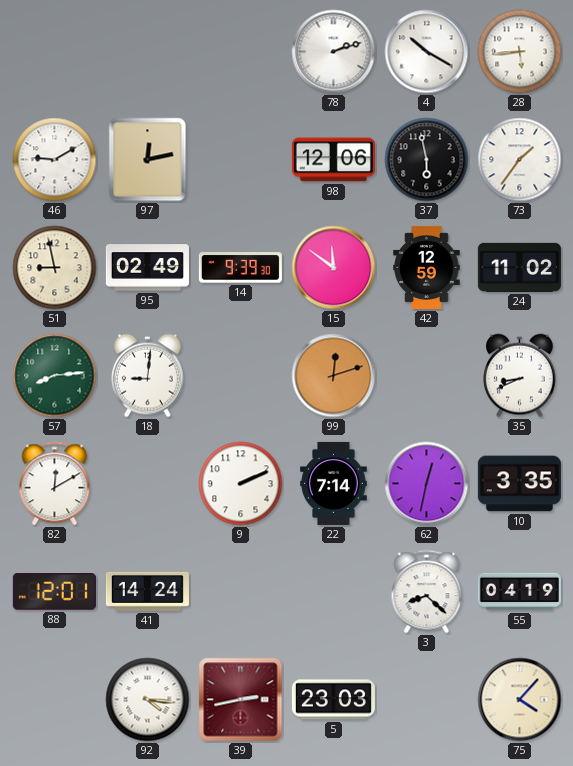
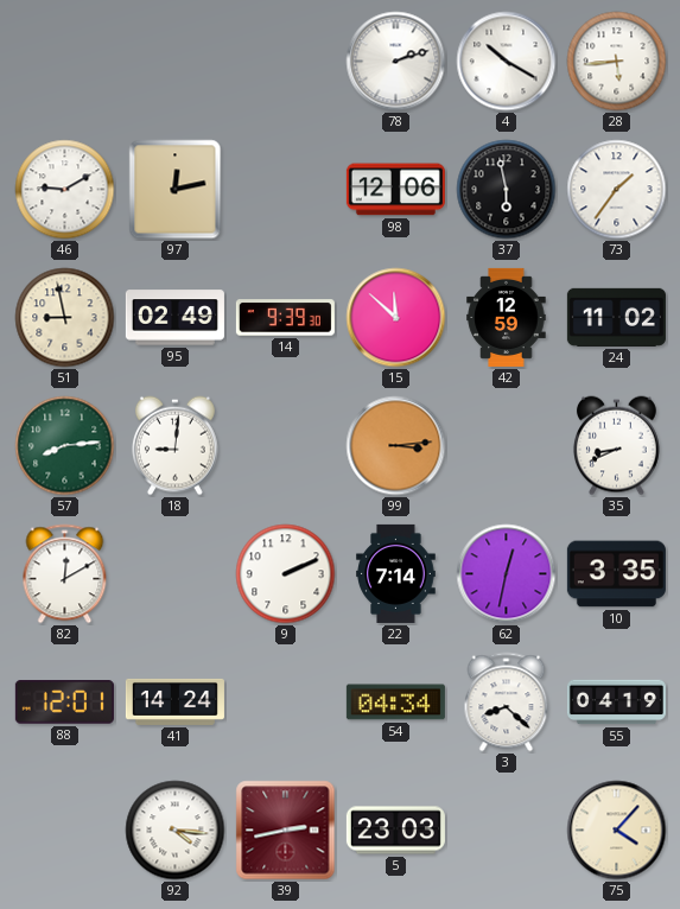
15: 11:51 -> 11:52
99: 12:12 -> 3:14
54: none -> 04:34
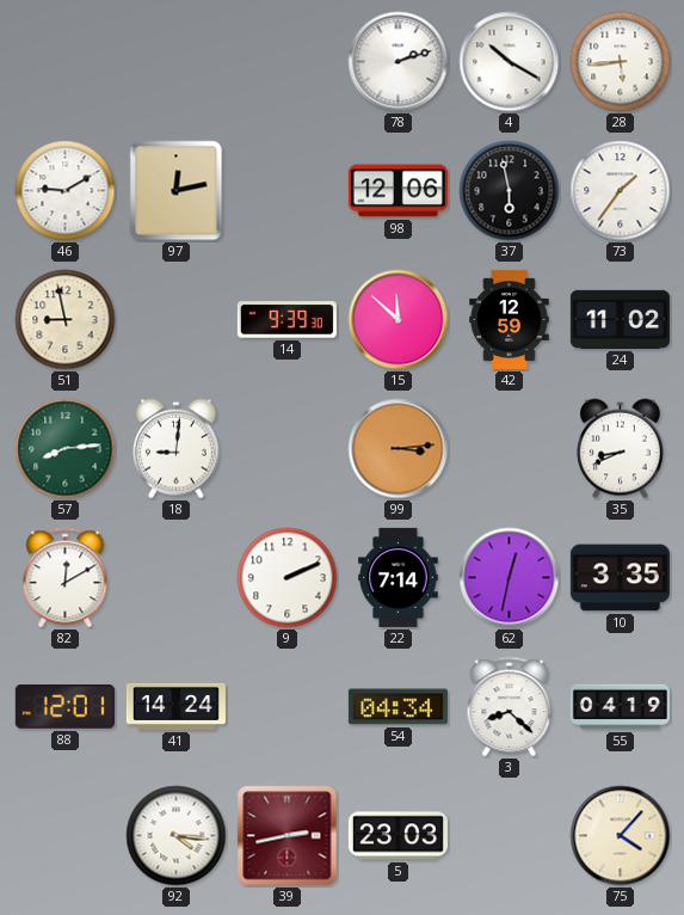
95: 02:49 -> none
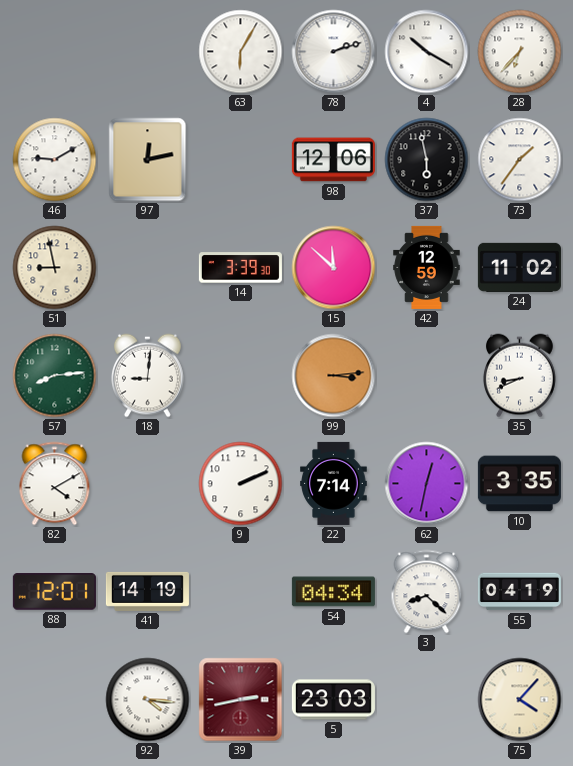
63: none -> 6:05
28: 5:44 -> 6:37
14: 9:39 -> 3:39
82: 12:10 -> 4:10
41: 14:24 -> 14:19
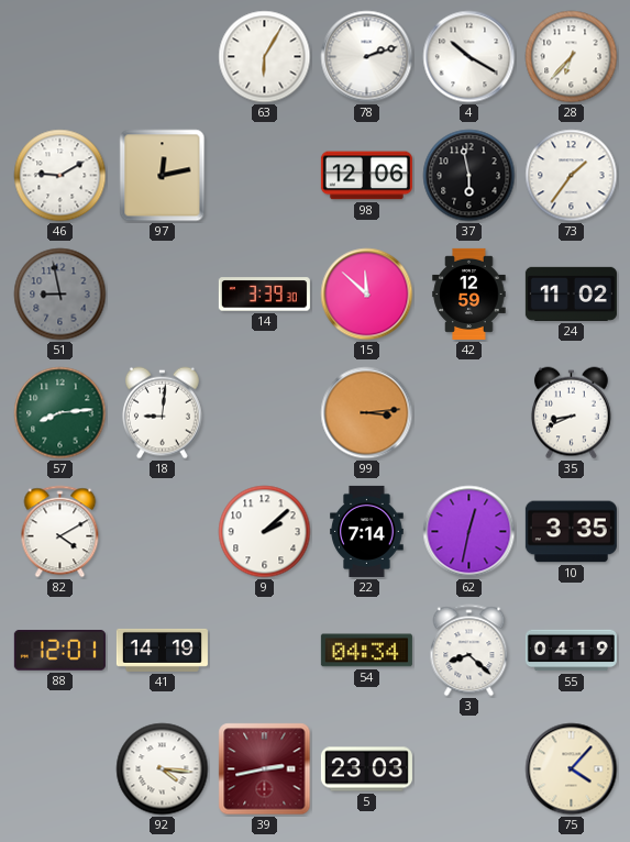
51 dial: cream -> grey
9: 2:11 -> 2:08
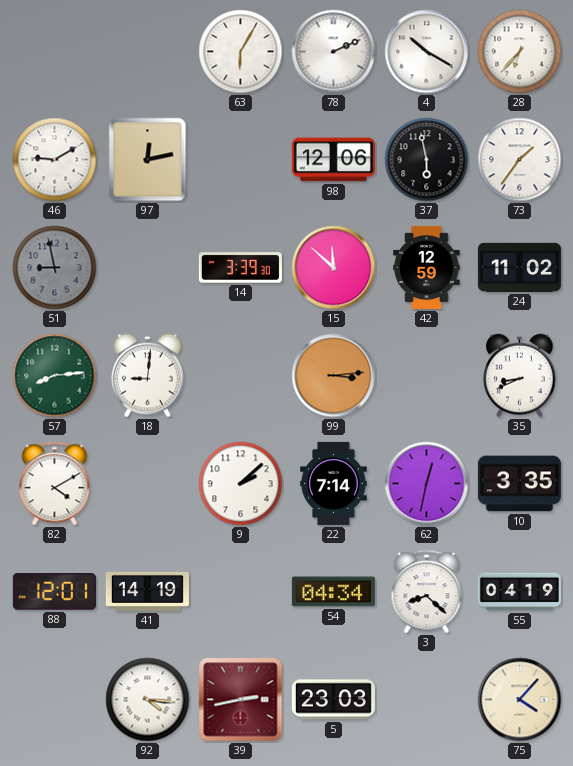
78: 2:12 -> 2:11
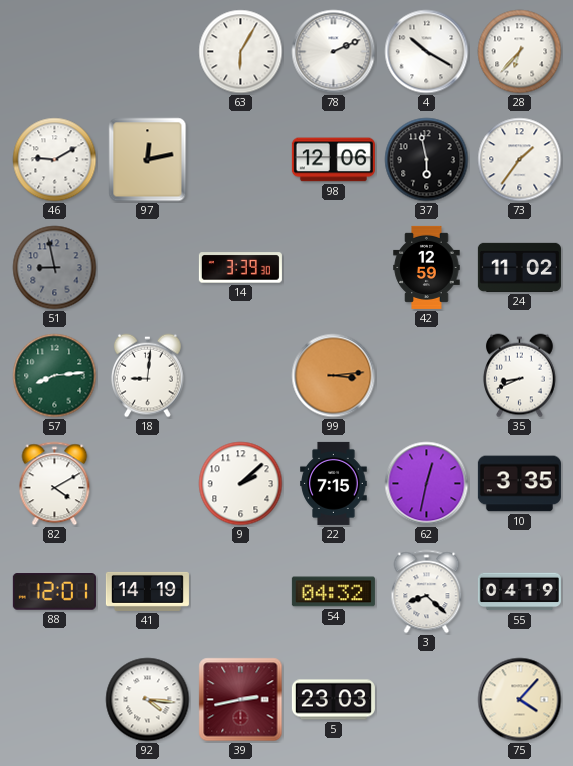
15: 11:52 -> none
22: 7:14 -> 7:15
54: 04:34 -> 04:32
